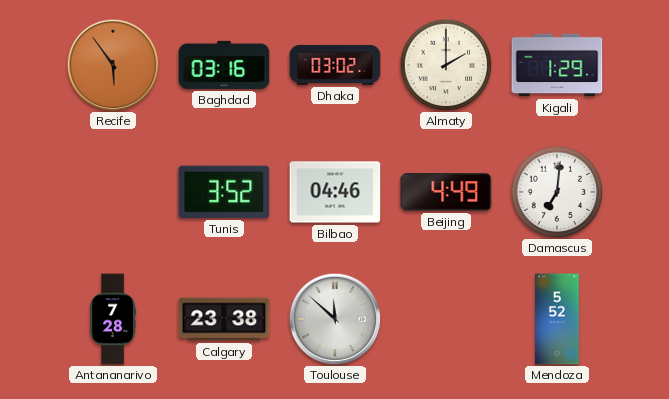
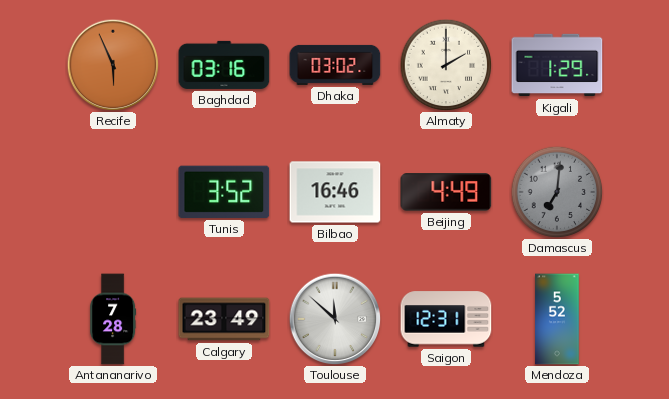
Recife: 5:54 -> 5:56
Bilbao: 04:46 -> 16:46
Damascus dial: white -> grey
Calgary: 23:38 -> 23:49
Saigon: none -> 12:31
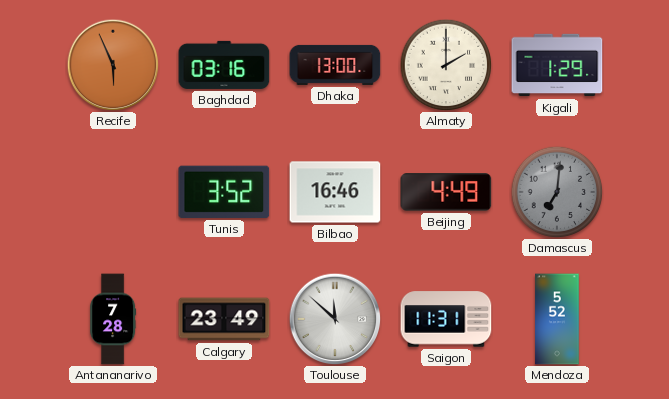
Dhaka: 03:02 -> 13:00
Saigon: 12:31 -> 11:31
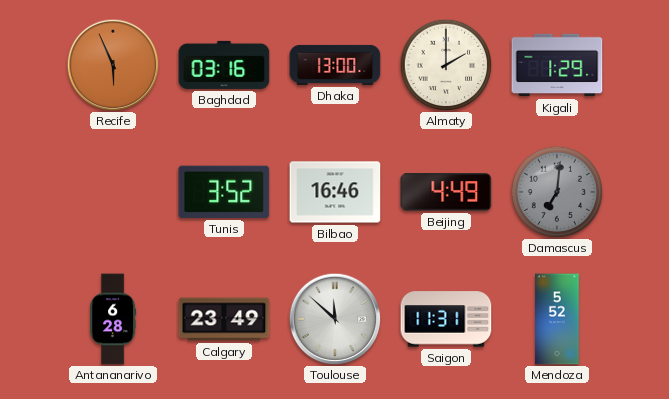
Antananarivo: 7:28 -> 6:28
